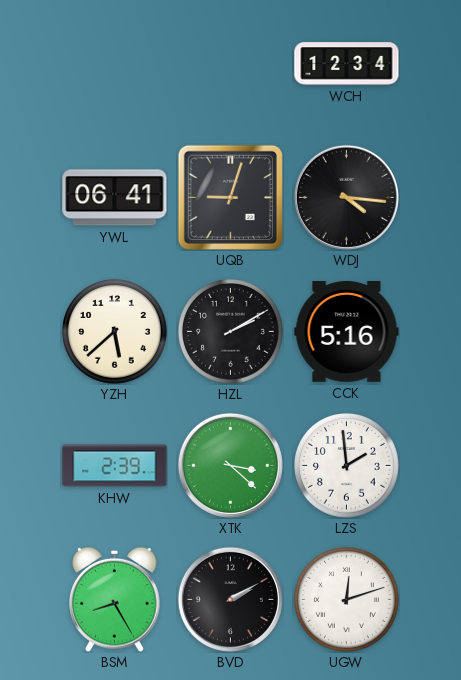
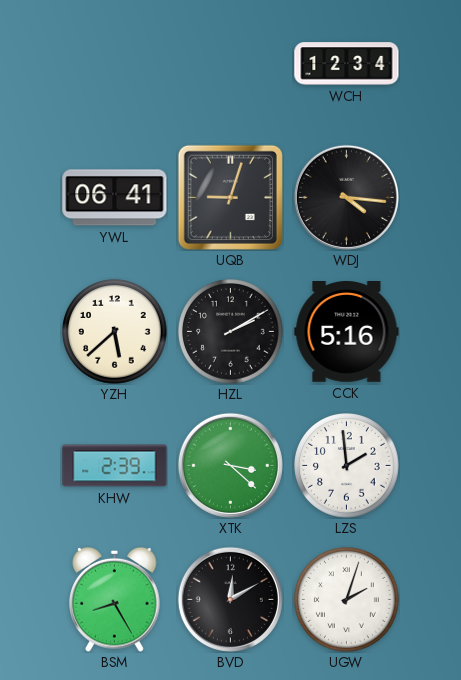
BVD: 2:10 -> 12:10
UGW: 12:12 -> 2:03
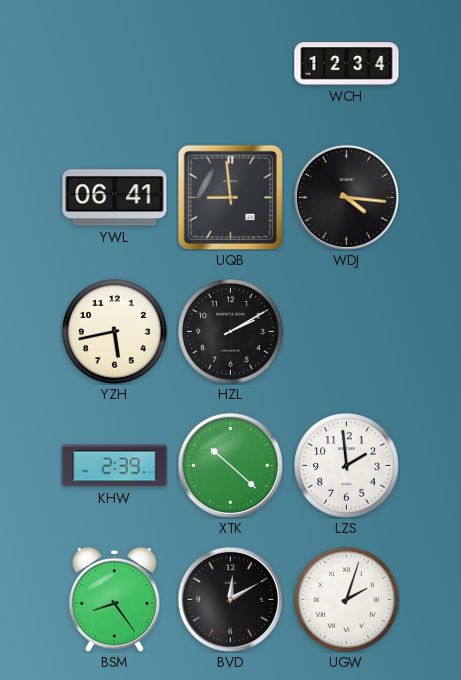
UQB: 9:03 -> 8:59
YZH: 5:38 -> 5:43
CCK: 5:16 -> none
XTK: 3:22 -> 10:22
BSM: 8:25 -> 8:24
